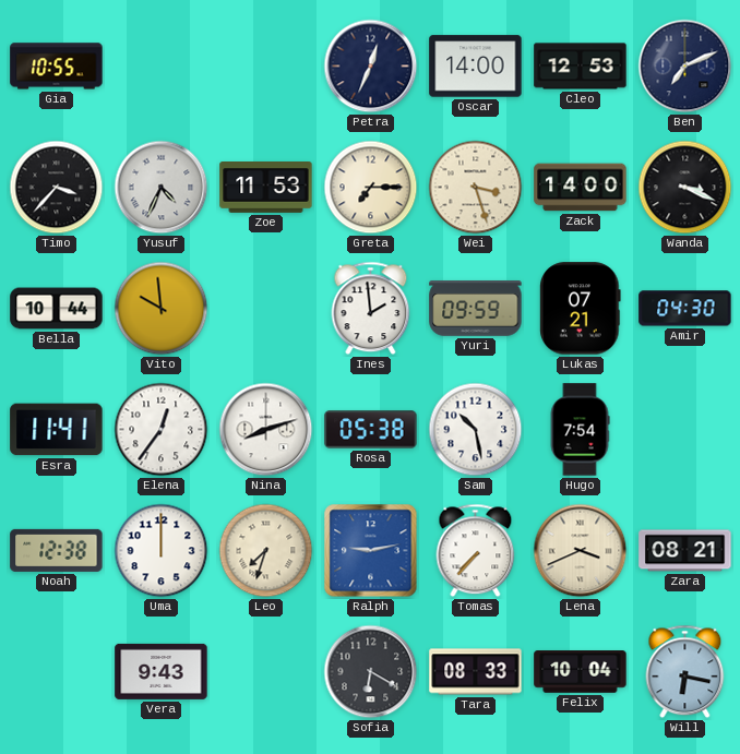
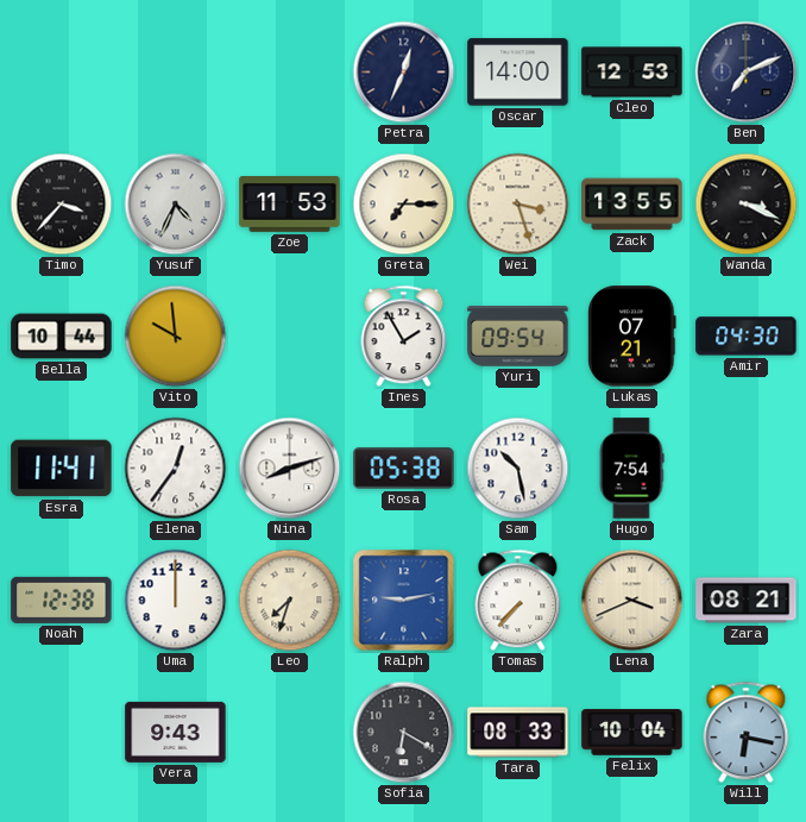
Gia: 10:55 -> none
Zack: 14:00 -> 13:55
Ines: 1:59 -> 1:55
Yuri: 09:59 -> 09:54
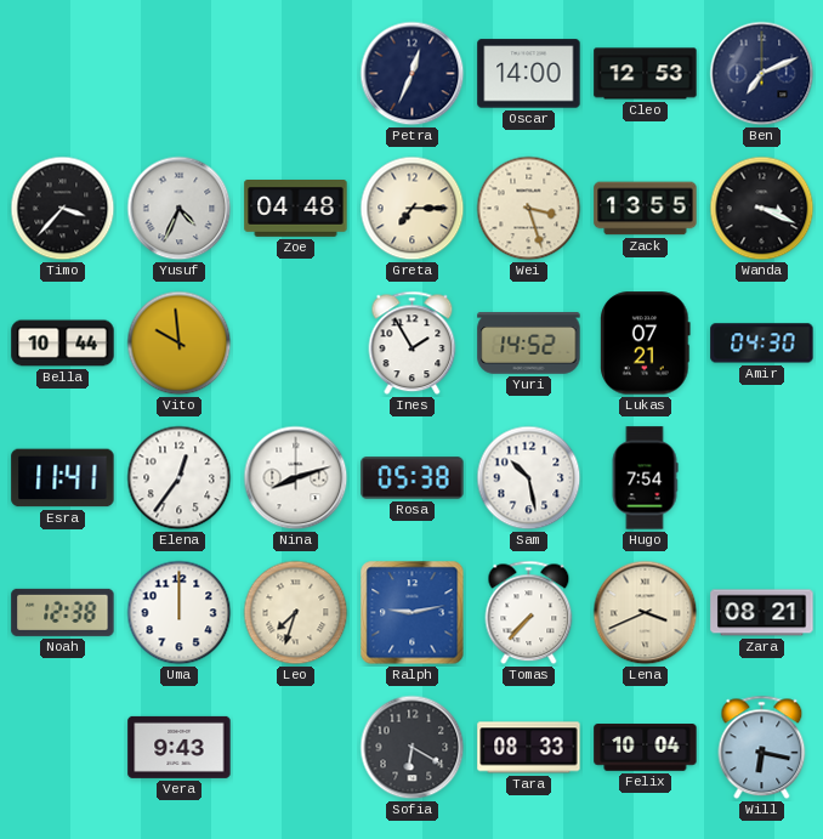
Zoe: 11:53 -> 04:48
Yuri: 09:54 -> 14:52
